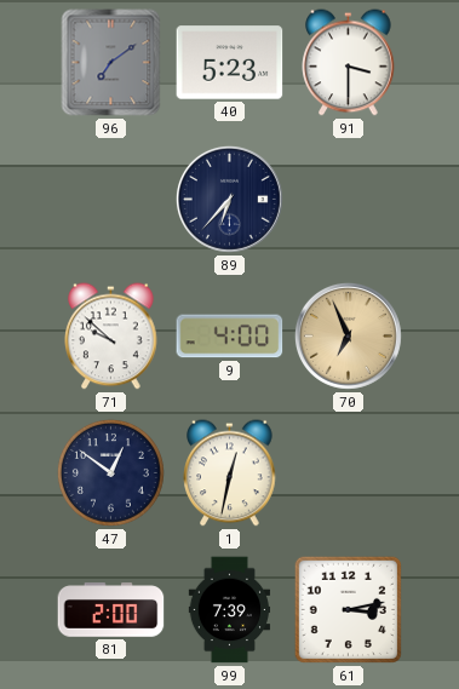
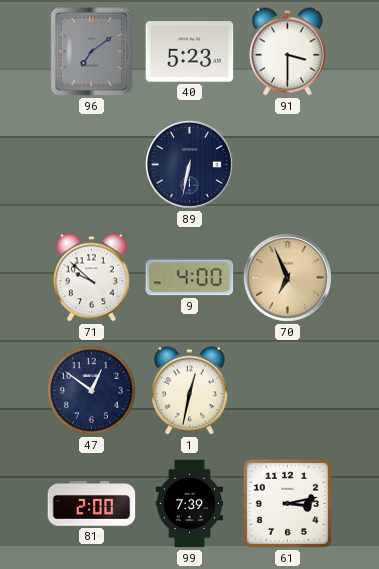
89: 6:37 -> 6:32
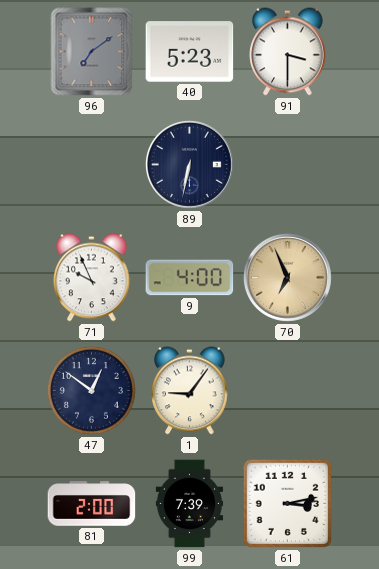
71: 9:52 -> 9:56
1: 12:32 -> 9:06
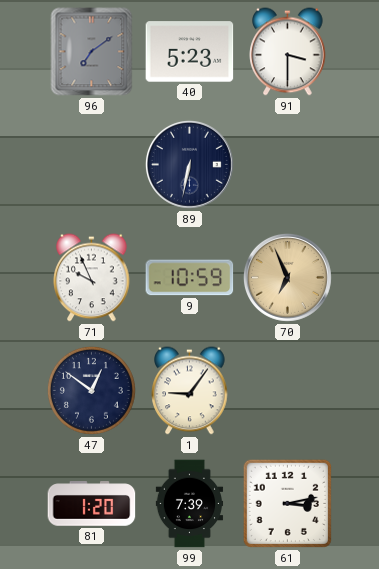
9: 4:00 -> 10:59
81: 2:00 -> 1:20
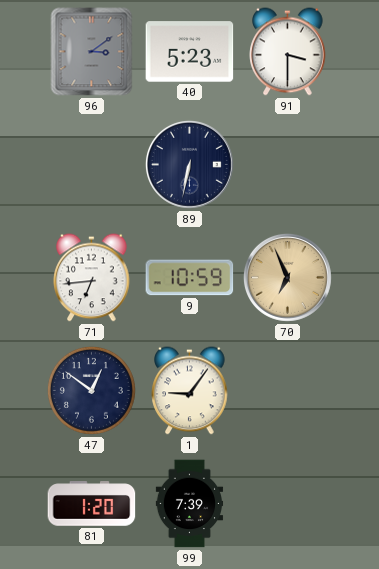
96: 7:09 -> 3:09
71: 9:56 -> 6:44
61: 3:13 -> none
